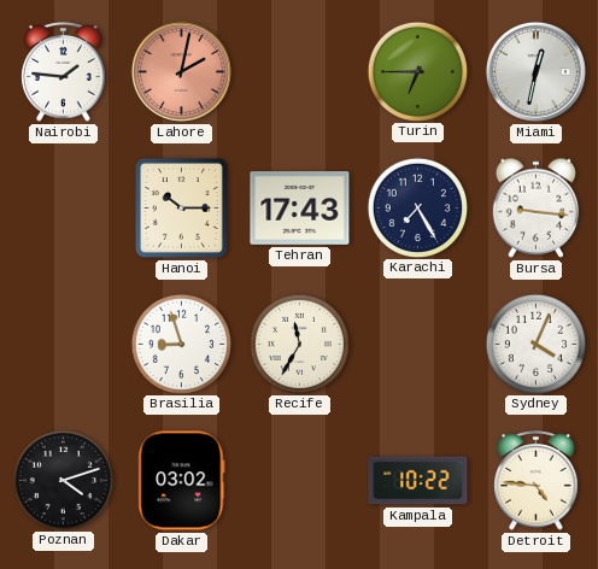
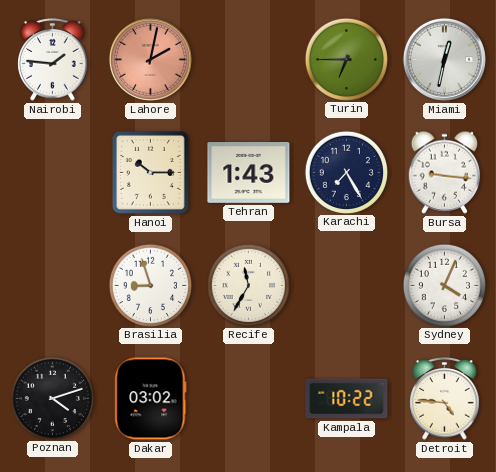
Tehran: 17:43 -> 1:43
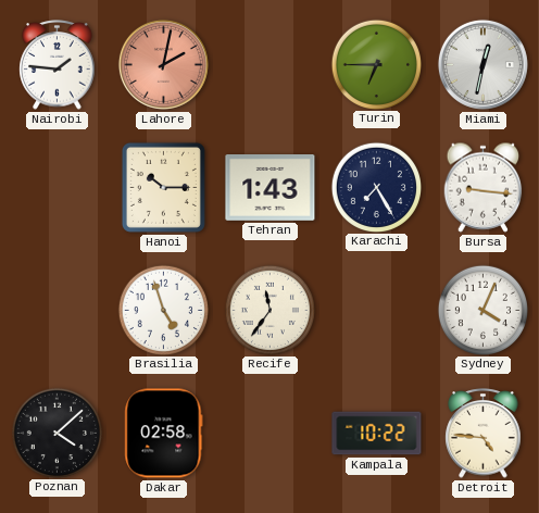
Brasilia: 8:57 -> 4:57
Recife: 11:35 -> 11:36
Poznan: 4:12 -> 4:08
Dakar: 03:02 -> 02:58
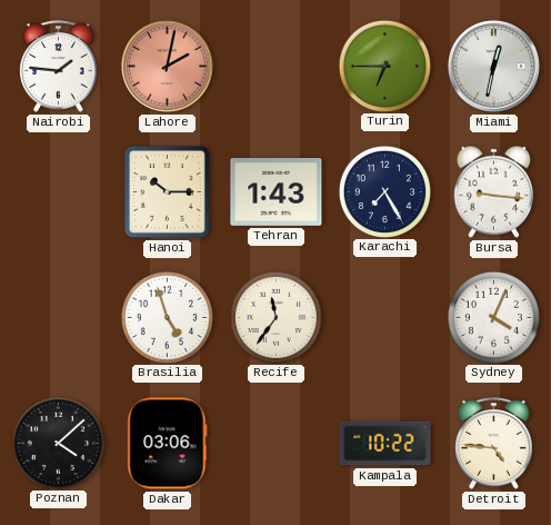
Dakar: 02:58 -> 03:06
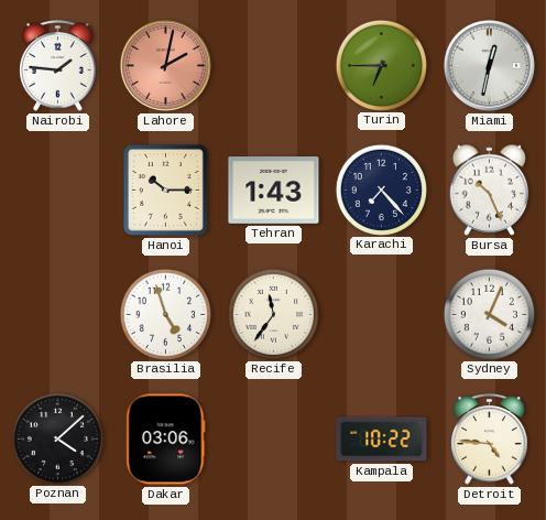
Karachi: 7:25 -> 7:23
Bursa: 9:16 -> 10:26
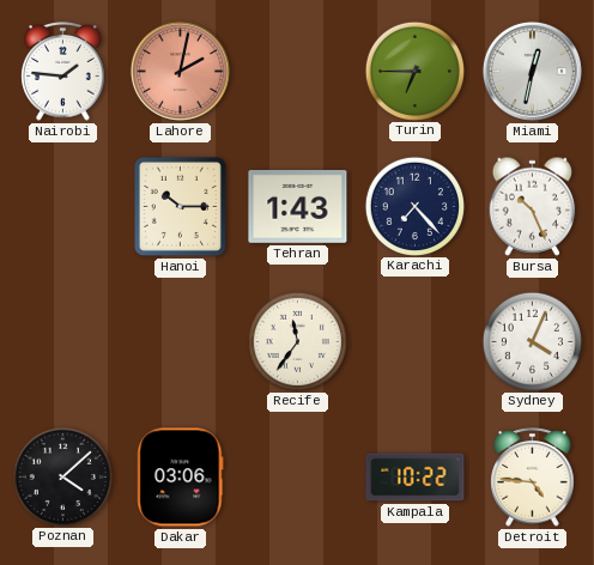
Brasilia: 4:57 -> none
